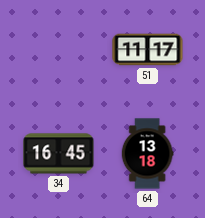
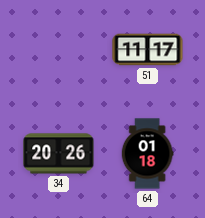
34: 16:45 -> 20:26
64: 13:18 -> 01:18
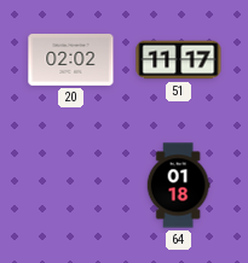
20: none -> 02:02
34: 20:26 -> none
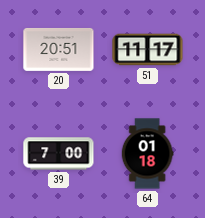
20: 02:02 -> 20:51
39: none -> 7:00
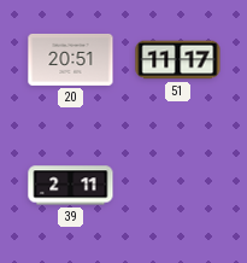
39: 7:00 -> 2:11
64: 01:18 -> none
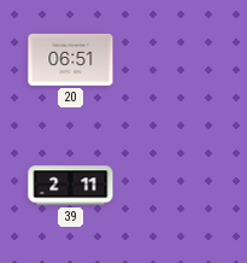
20: 20:51 -> 06:51
51: 11:17 -> none
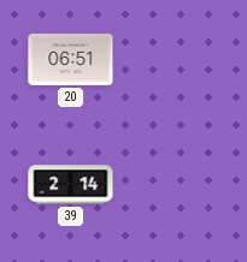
39: 2:11 -> 2:14
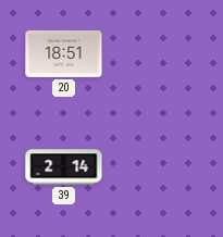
20: 06:51 -> 18:51
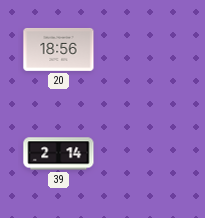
20: 18:51 -> 18:56
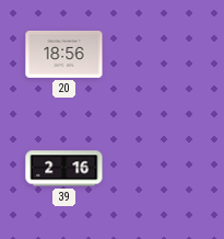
39: 2:14 -> 2:16
